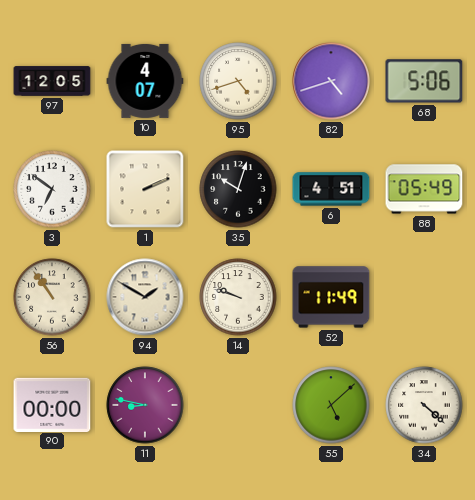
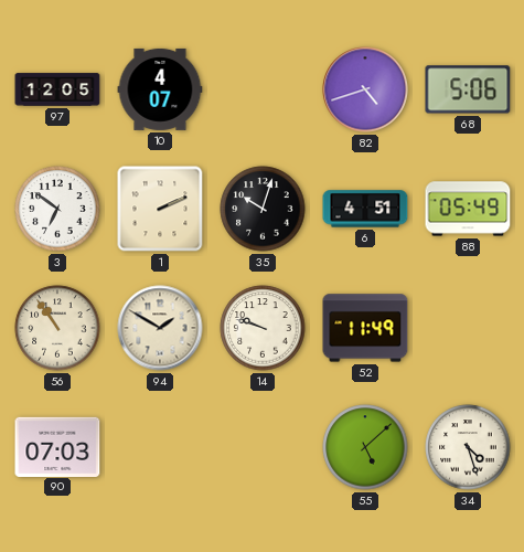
95: 4:42 -> none
90: 00:00 -> 07:03
11: 8:47 -> none
34: 4:22 -> 4:27
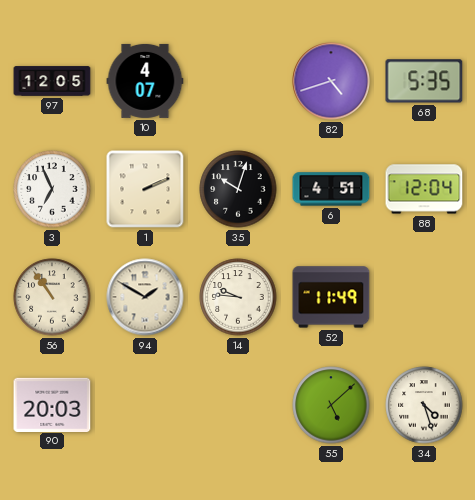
68: 5:06 -> 5:35
3: 6:51 -> 6:56
88: 05:49 -> 12:04
14: 9:48 -> 9:46
90: 07:03 -> 20:03
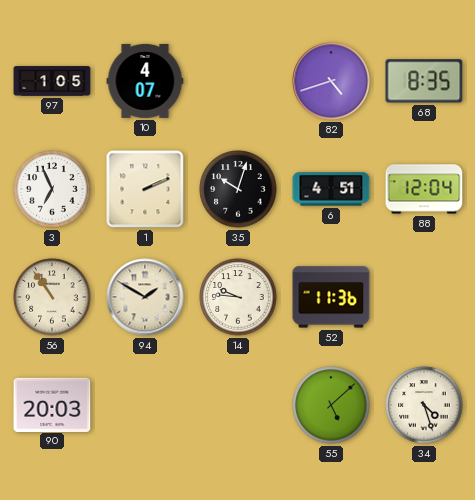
97: 12:05 -> 1:05
68: 5:35 -> 8:35
52: 11:49 -> 11:36
